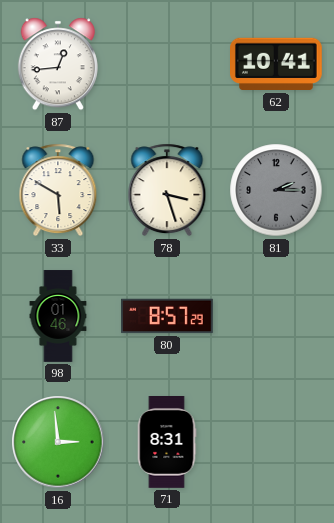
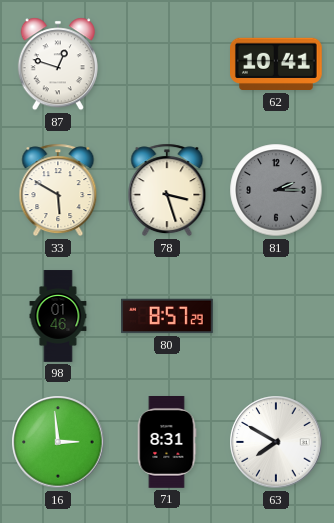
87: 12:44 -> 12:48
63: none -> 7:50
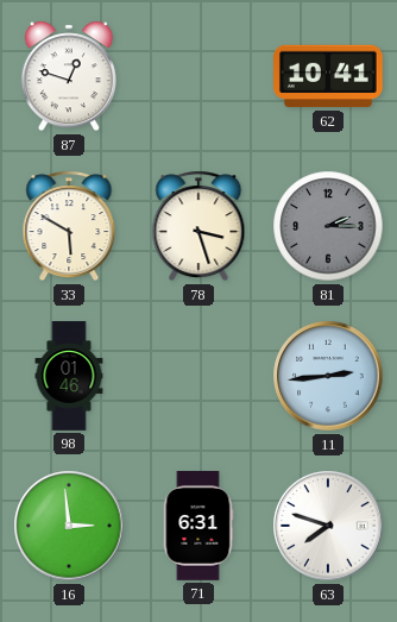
80: 8:57 -> none
11: none -> 2:44
71: 8:31 -> 6:31
63: 7:50 -> 7:48
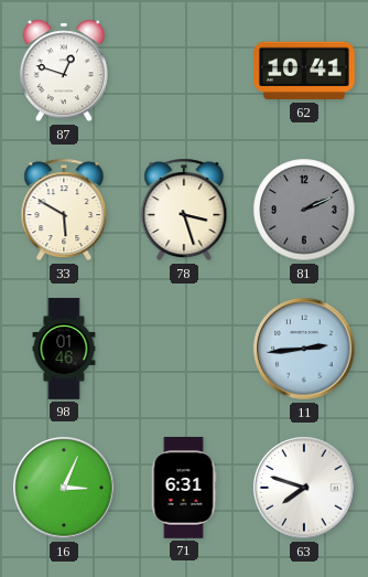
81: 2:15 -> 2:11
16: 2:59 -> 3:04
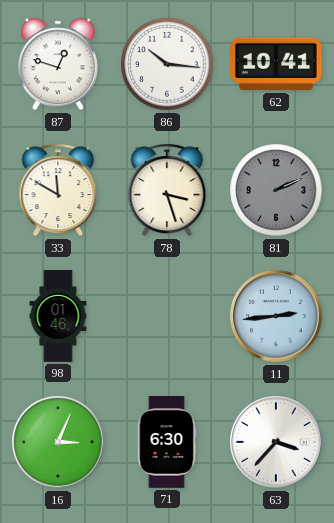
86: none -> 10:16
33: 5:50 -> 11:50
71: 6:31 -> 6:30
63: 7:48 -> 3:37
